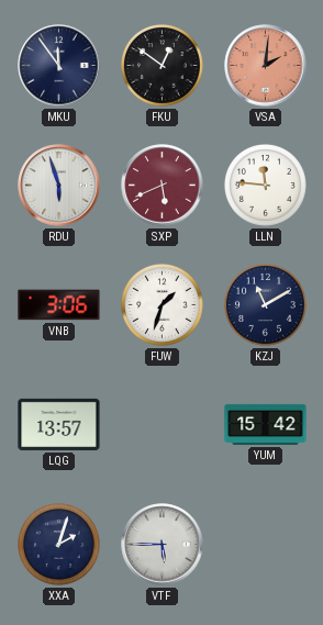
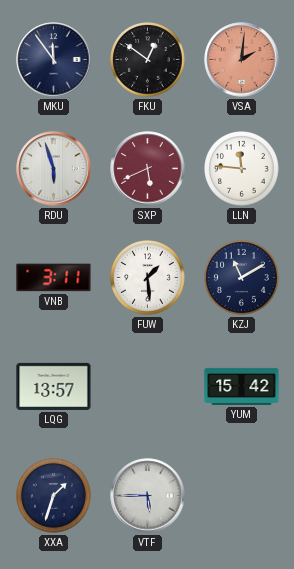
VNB: 3:06 -> 3:11
FUW: 1:33 -> 1:29
XXA: 2:03 -> 1:33
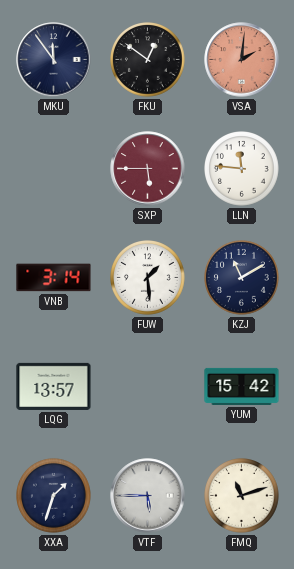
RDU: 5:57 -> none
SXP: 5:41 -> 5:45
VNB: 3:11 -> 3:14
FMQ: none -> 11:12
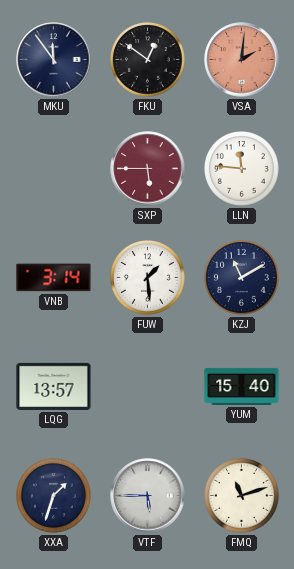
YUM: 15:42 -> 15:40
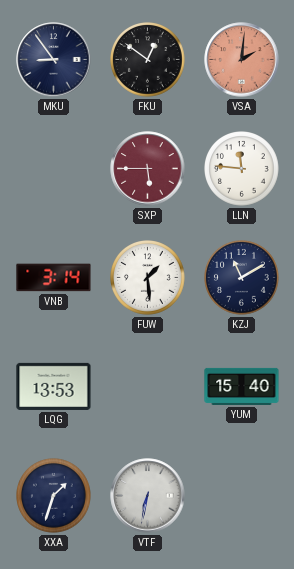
MKU: 11:54 -> 8:54
LQG: 13:57 -> 13:53
VTF: 5:45 -> 6:32
FMQ: 11:12 -> none
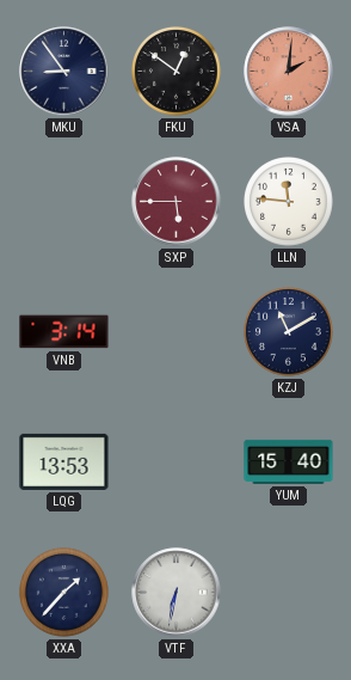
FUW: 1:29 -> none
XXA: 1:33 -> 1:37
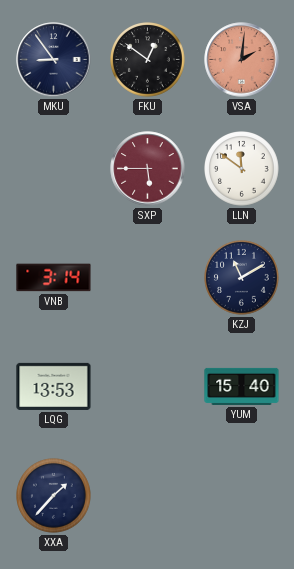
LLN: 11:46 -> 11:51
VTF: 6:32 -> none
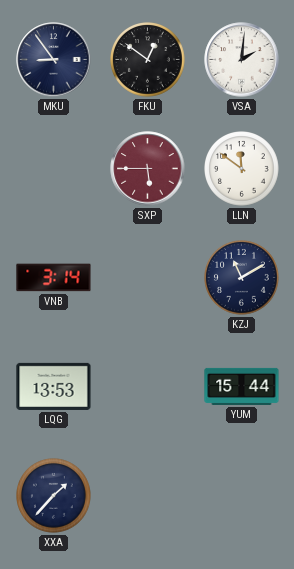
VSA dial: salmon -> white
YUM: 15:40 -> 15:44
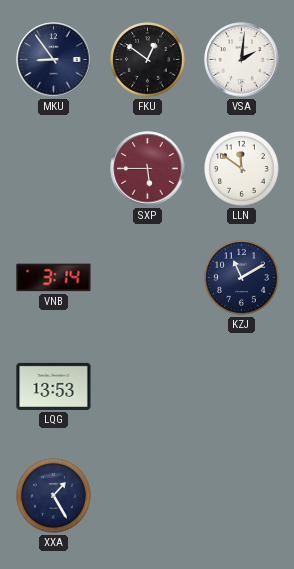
YUM: 15:44 -> none
XXA: 1:37 -> 1:25
